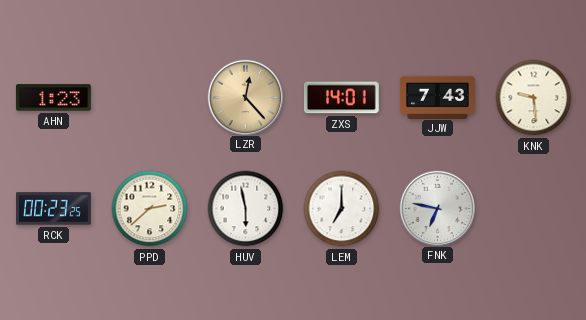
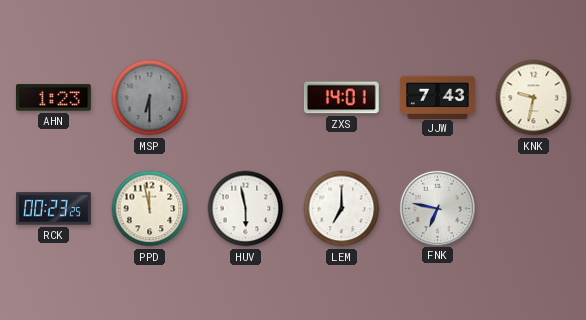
MSP: none -> 6:30
LZR: 12:23 -> none
KNK: 9:29 -> 9:32
PPD: 2:38 -> 11:58
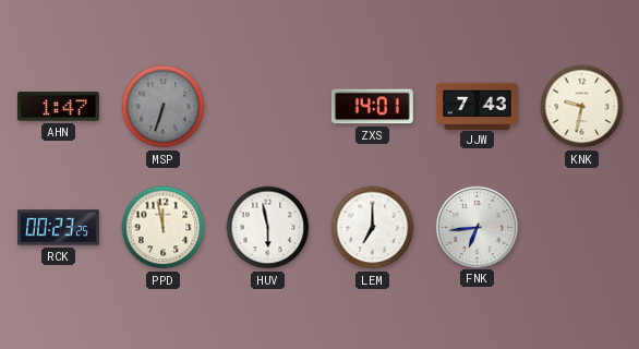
AHN: 1:23 -> 1:47
MSP: 6:30 -> 6:33
FNK: 6:47 -> 6:44
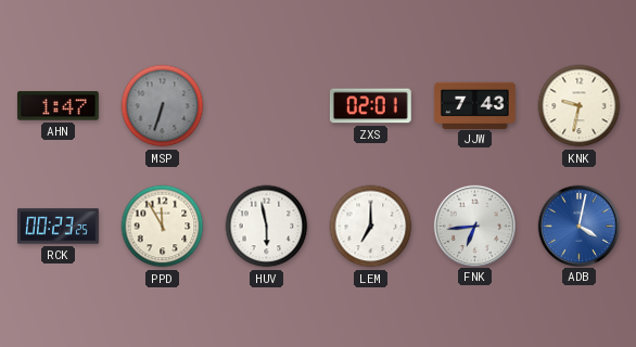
ZXS: 14:01 -> 02:01
PPD: 11:58 -> 11:55
ADB: none -> 4:02
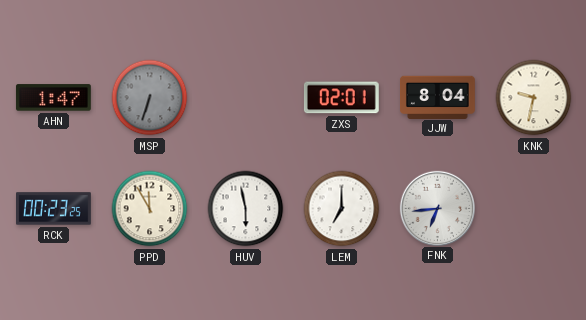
JJW: 7:43 -> 8:04
ADB: 4:02 -> none
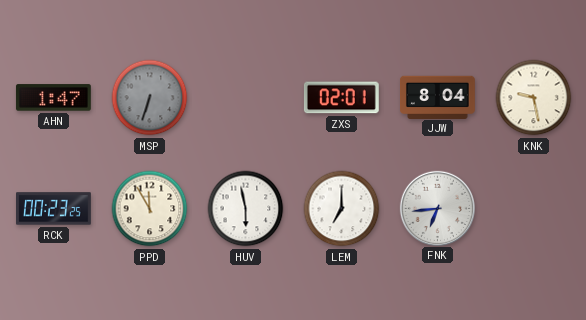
KNK: 9:32 -> 9:28
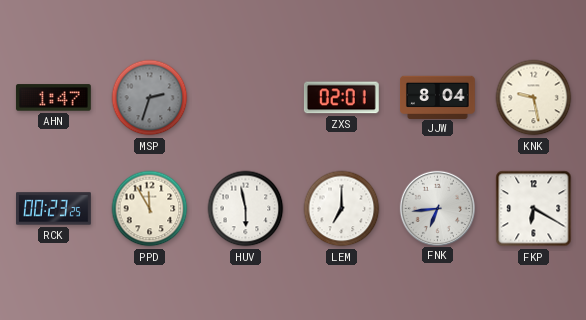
MSP: 6:33 -> 2:33
FKP: none -> 6:20
